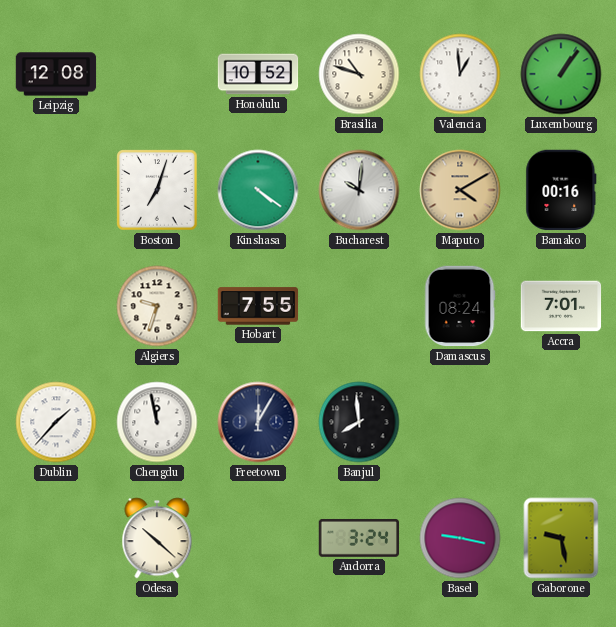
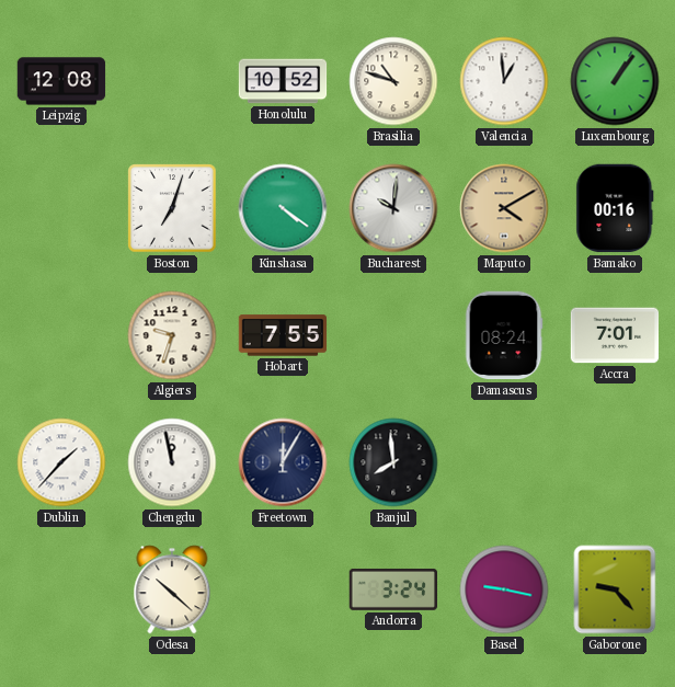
Gaborone: 9:28 -> 9:23
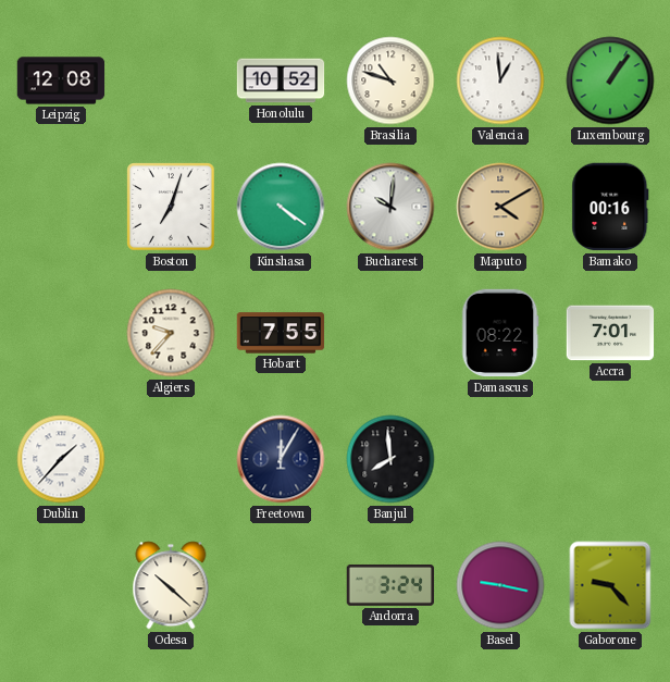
Algiers: 9:33 -> 9:37
Damascus: 08:24 -> 08:22
Chengdu: 11:58 -> none
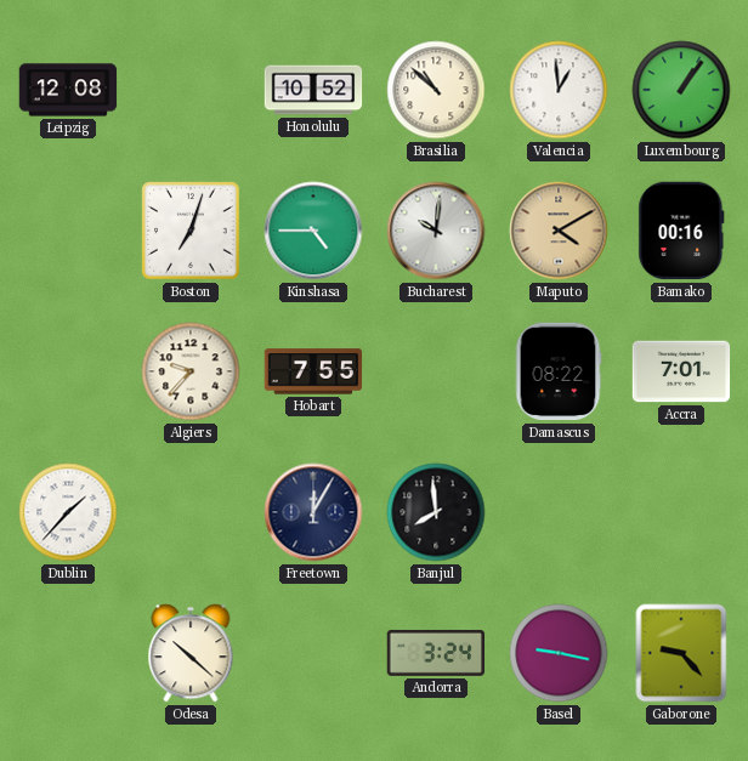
Brasilia: 10:48 -> 10:52
Kinshasa: 4:21 -> 4:45
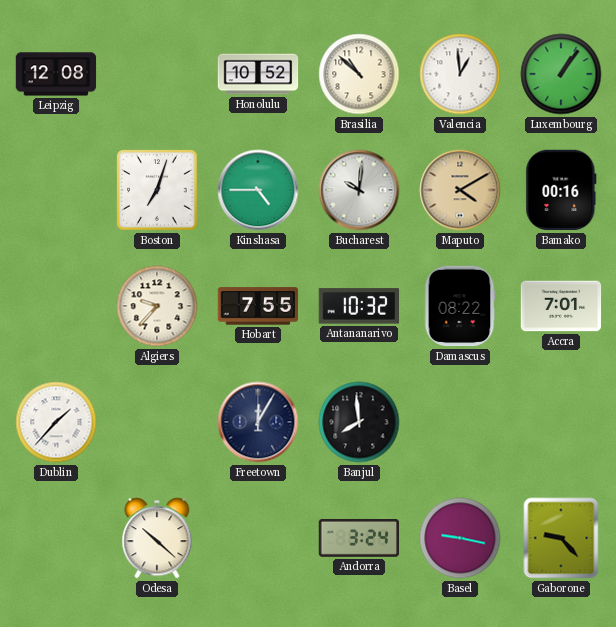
Antananarivo: none -> 10:32
